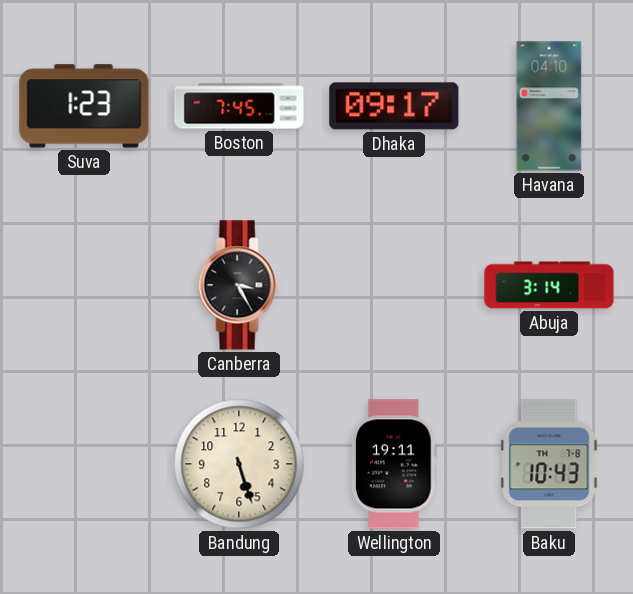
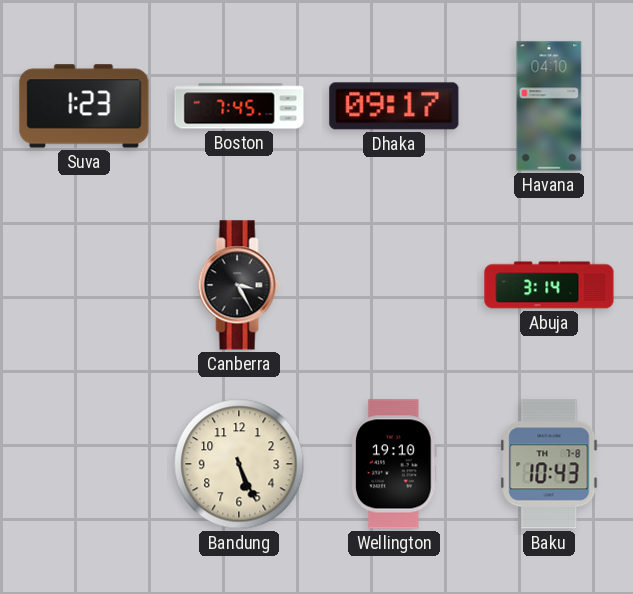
Bandung: 5:27 -> 5:26
Wellington: 19:11 -> 19:10
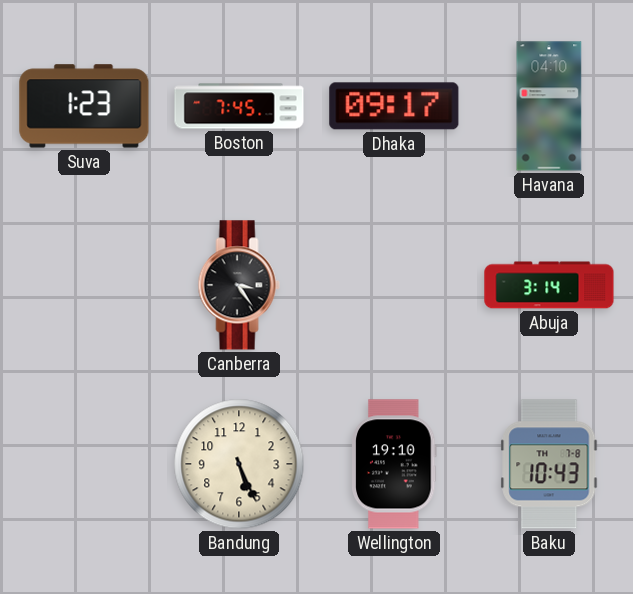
Canberra: 3:25 -> 3:24
